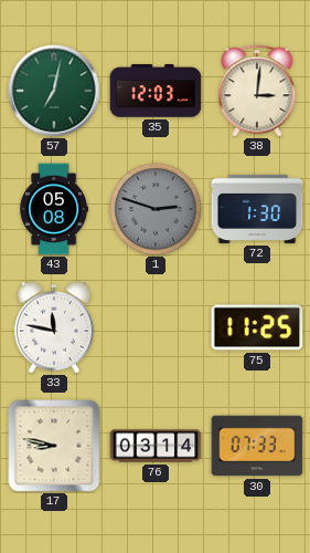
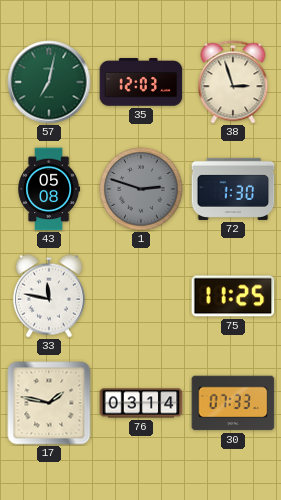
38: 3:01 -> 2:57
17: 8:47 -> 1:47
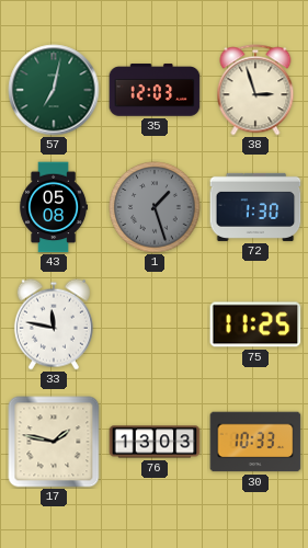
1: 2:48 -> 1:27
76: 03:14 -> 13:03
30: 07:33 -> 10:33
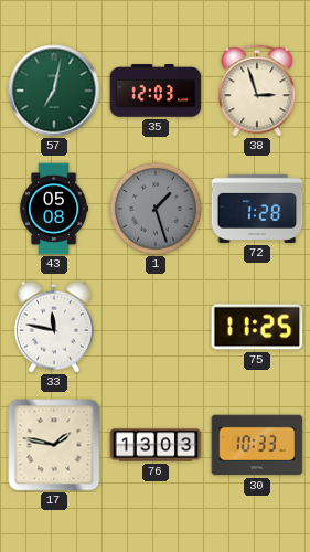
72: 1:30 -> 1:28
